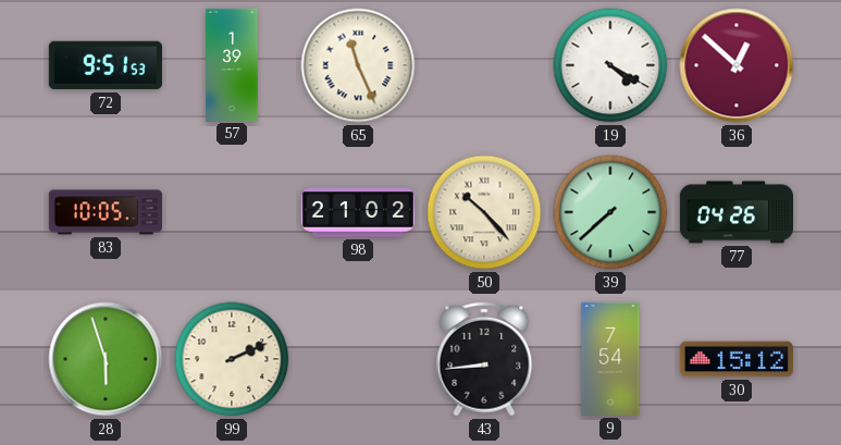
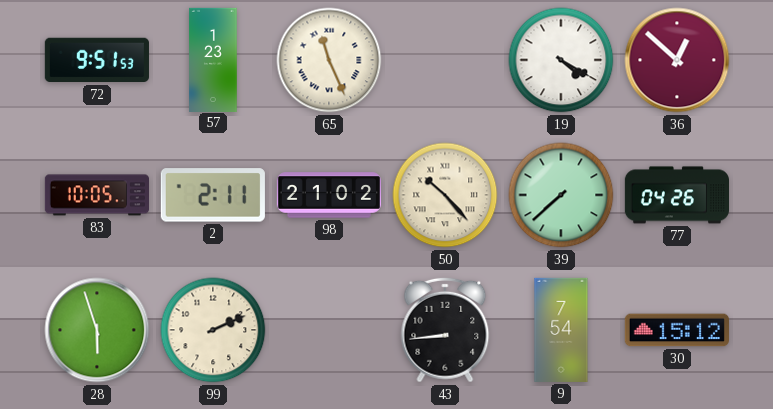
57: 1:39 -> 1:23
2: none -> 2:11
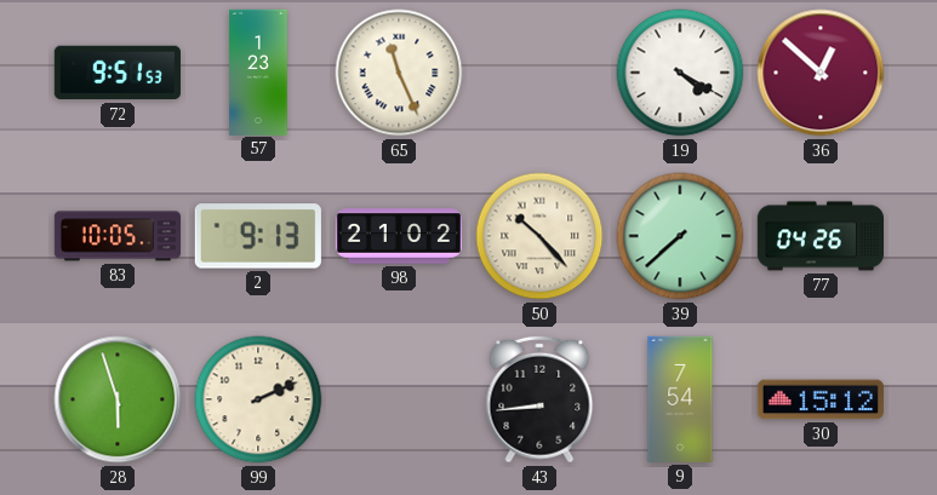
2: 2:11 -> 9:13
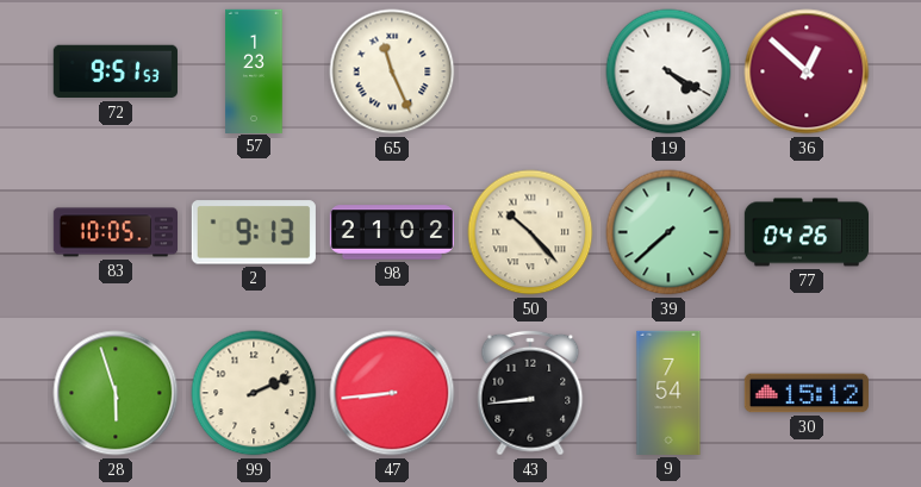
47: none -> 8:44
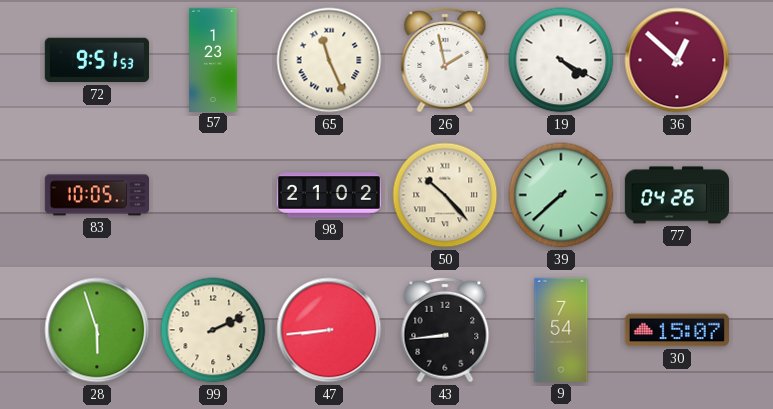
26: none -> 1:58
2: 9:13 -> none
30: 15:12 -> 15:07
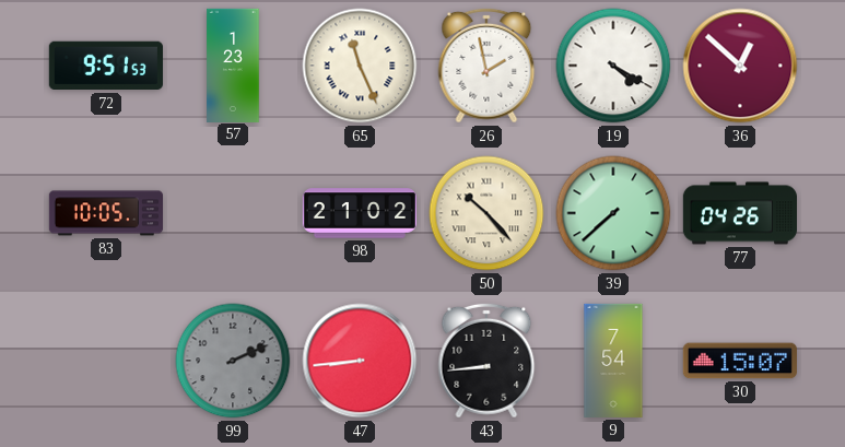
28: 5:57 -> none
99 dial: cream -> grey
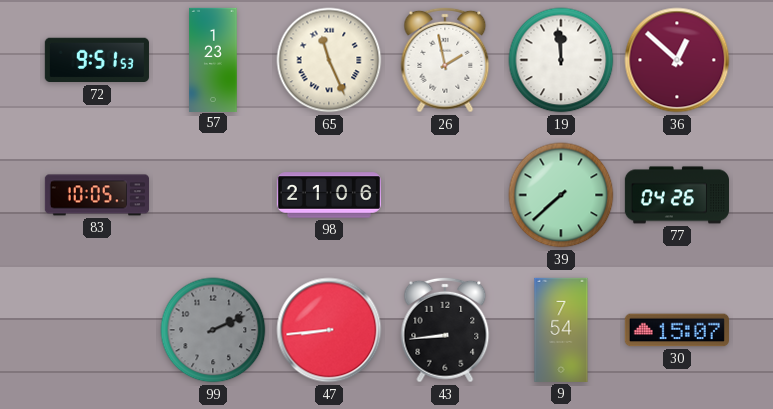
19: 4:20 -> 11:59
98: 21:02 -> 21:06
50: 10:23 -> none
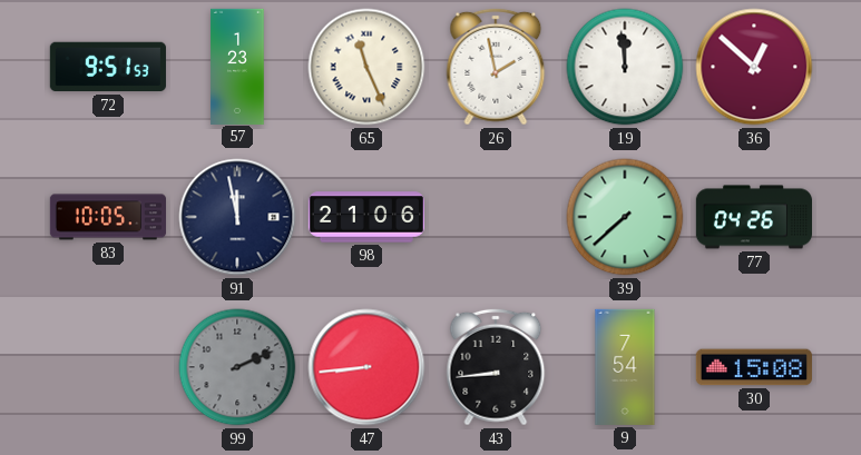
91: none -> 11:58
30: 15:07 -> 15:08
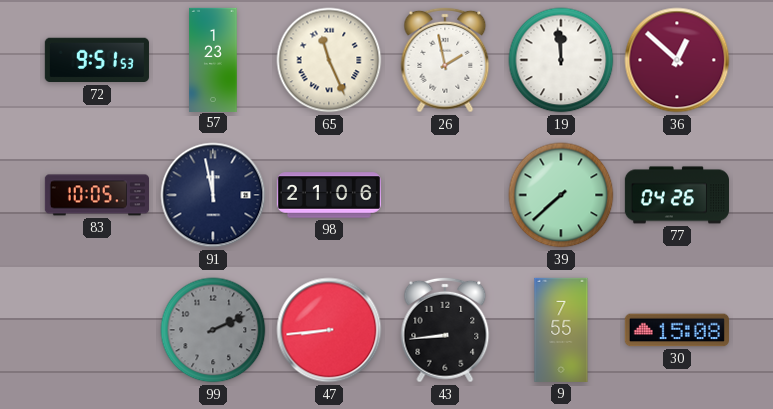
9: 7:54 -> 7:55
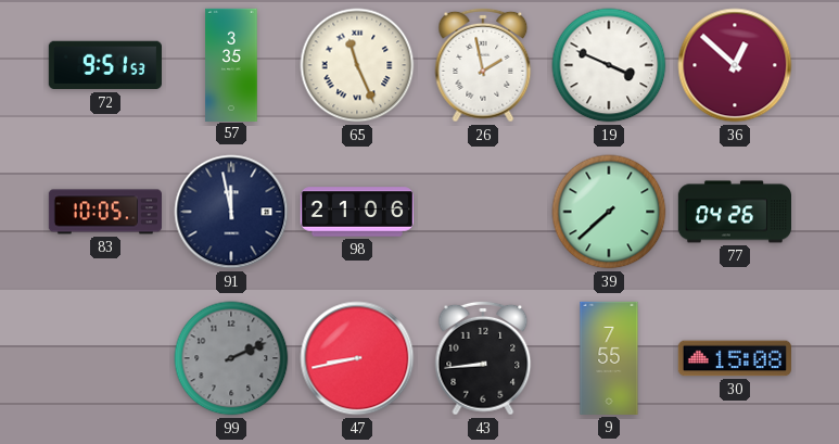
57: 1:23 -> 3:35
19: 11:59 -> 3:49
47: 8:44 -> 8:43
